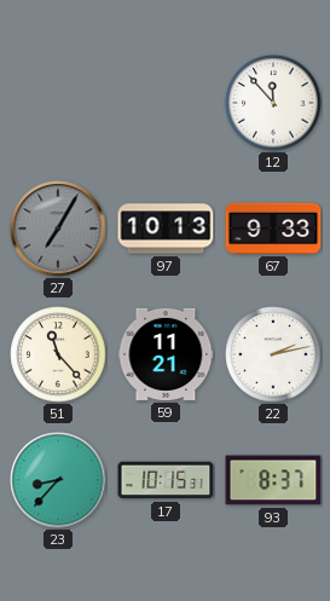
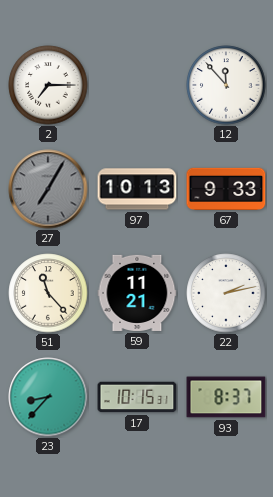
2: none -> 7:15
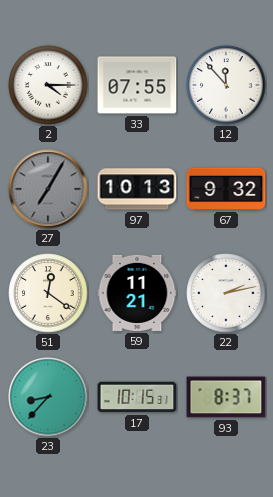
2: 7:15 -> 4:15
33: none -> 07:55
67: 9:33 -> 9:32
51: 11:23 -> 12:21
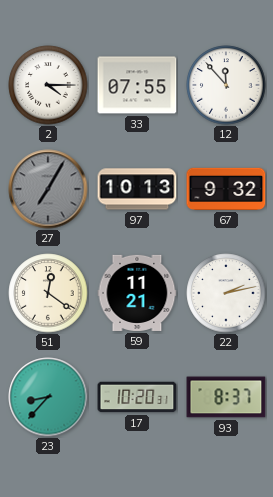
17: 10:15 -> 10:20
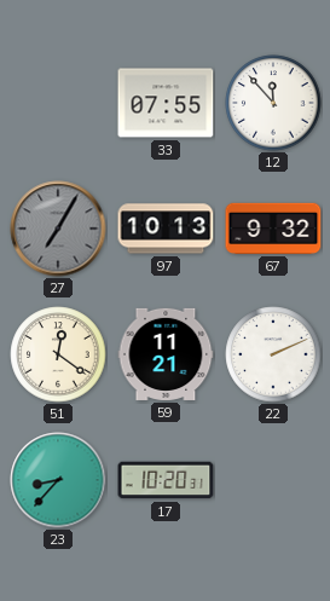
2: 4:15 -> none
22: 2:13 -> 2:11
93: 8:37 -> none
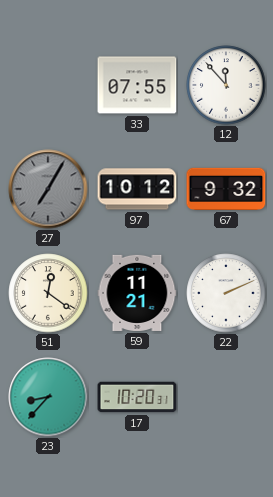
97: 10:13 -> 10:12
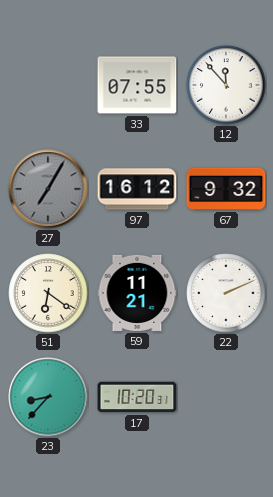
97: 10:12 -> 16:12
51: 12:21 -> 6:21
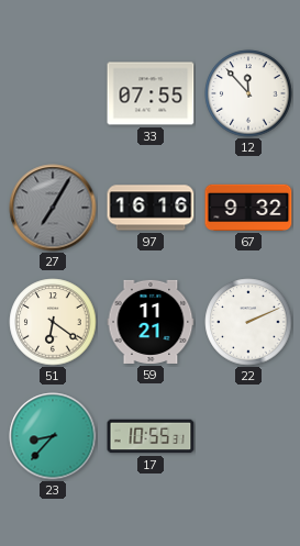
97: 16:12 -> 16:16
17: 10:20 -> 10:55
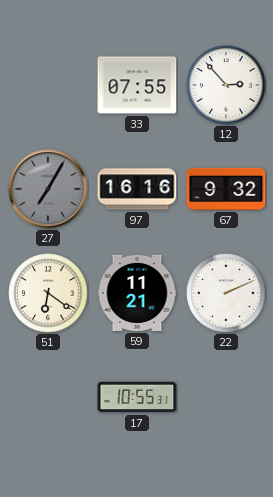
12: 11:53 -> 2:53
23: 8:37 -> none
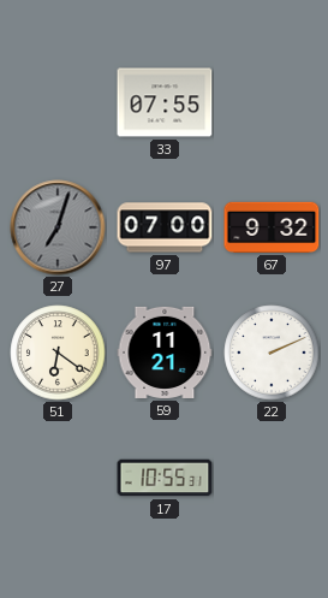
12: 2:53 -> none
27: 7:05 -> 7:03
97: 16:16 -> 07:00
